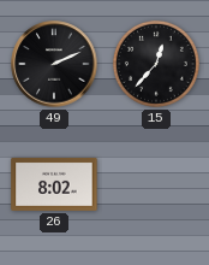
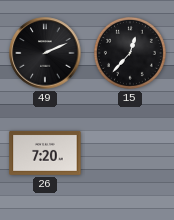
26: 8:02 -> 7:20
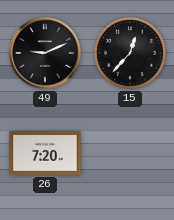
49: 2:11 -> 9:11
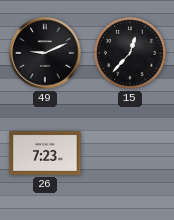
26: 7:20 -> 7:23
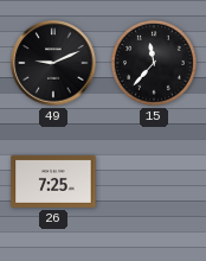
15: 12:37 -> 11:37
26: 7:23 -> 7:25
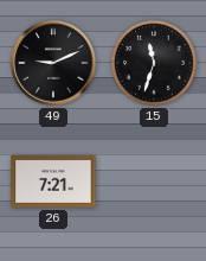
15: 11:37 -> 11:33
26: 7:25 -> 7:21
